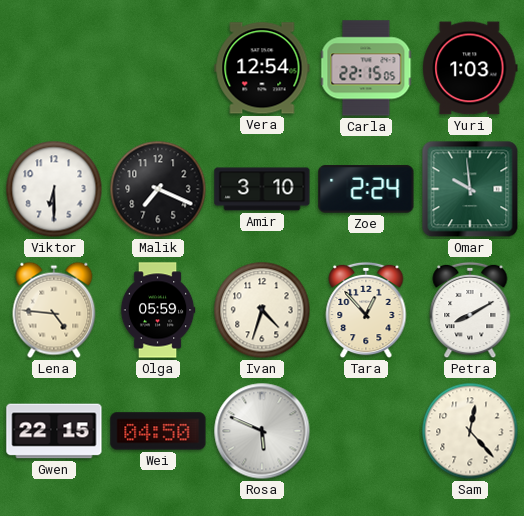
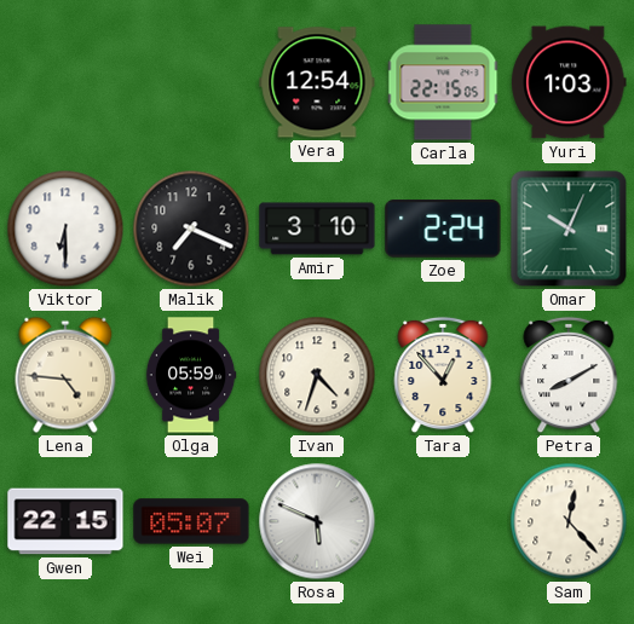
Omar: 9:59 -> 10:04
Wei: 04:50 -> 05:07
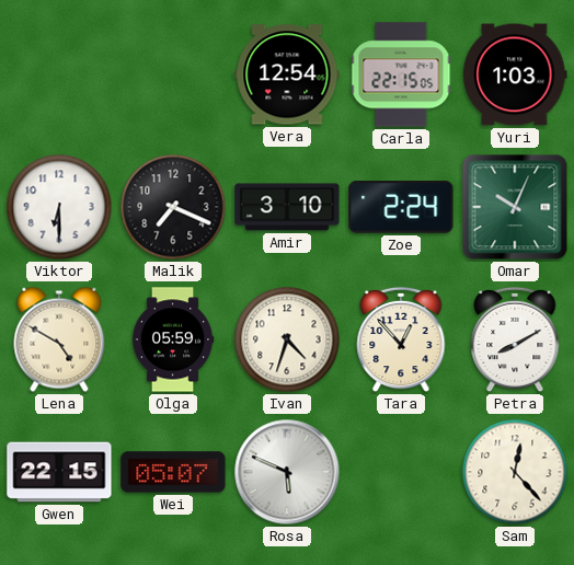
Lena: 4:46 -> 4:50
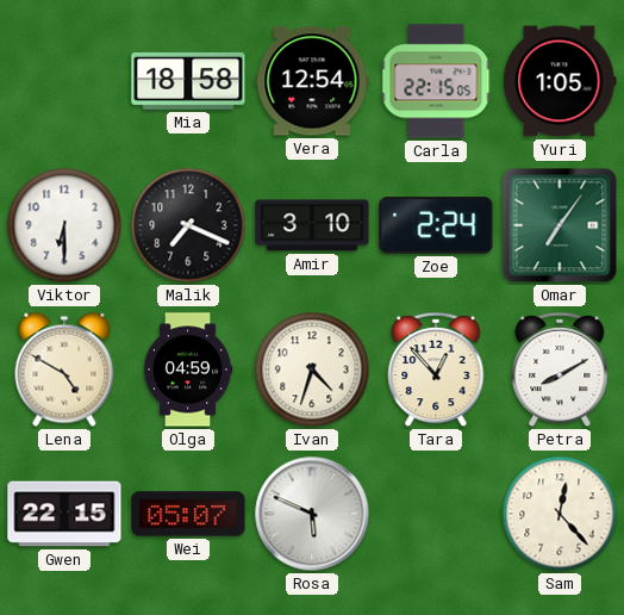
Mia: none -> 18:58
Yuri: 1:03 -> 1:05
Omar: 10:04 -> 7:06
Olga: 05:59 -> 04:59
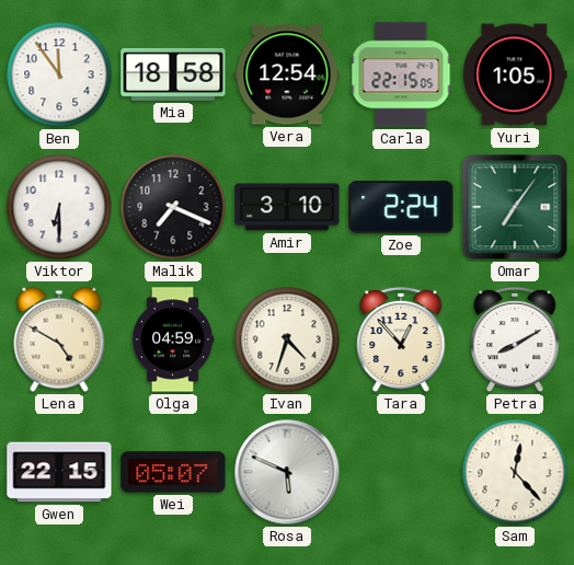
Ben: none -> 11:54
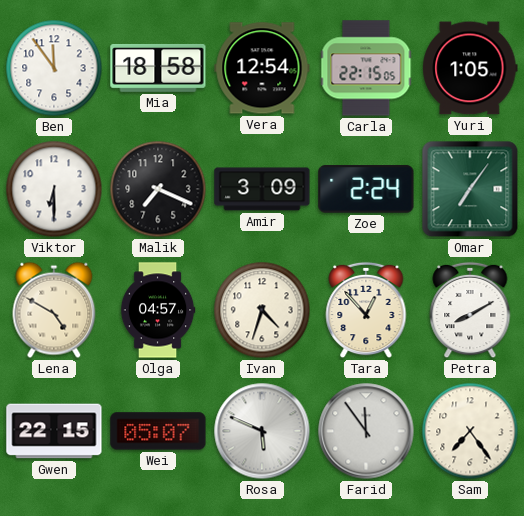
Amir: 3:10 -> 3:09
Olga: 04:59 -> 04:57
Farid: none -> 11:54
Sam: 12:23 -> 7:24
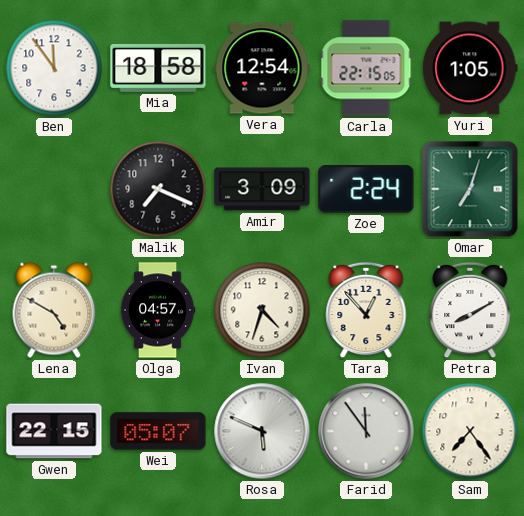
Viktor: 6:30 -> none
Omar: 7:06 -> 7:03
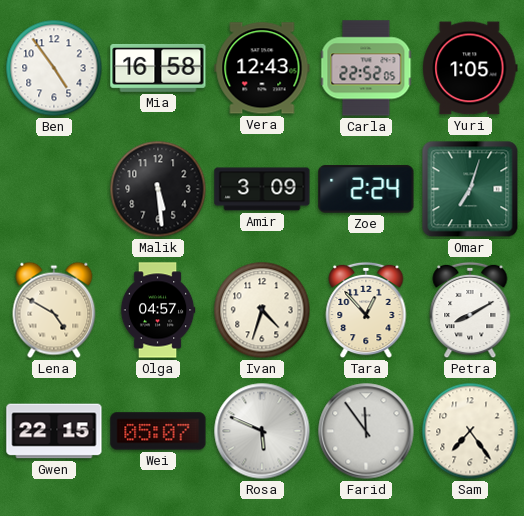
Ben: 11:54 -> 4:54
Mia: 18:58 -> 16:58
Vera: 12:54 -> 12:43
Carla: 22:15 -> 22:52
Malik: 7:19 -> 5:29
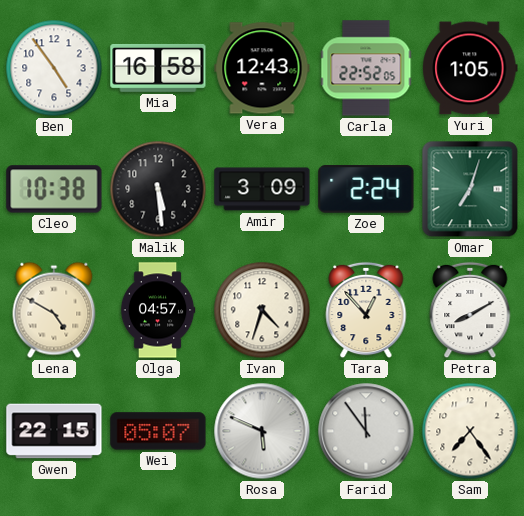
Cleo: none -> 10:38
